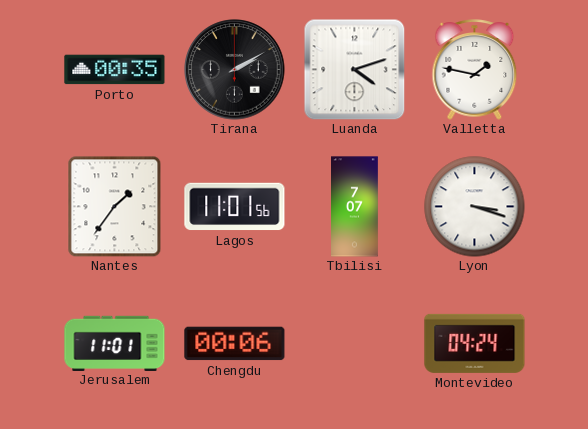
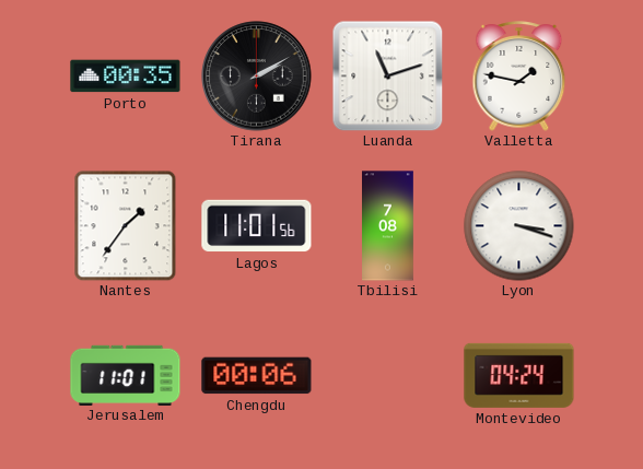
Luanda: 4:12 -> 11:12
Tbilisi: 7:07 -> 7:08
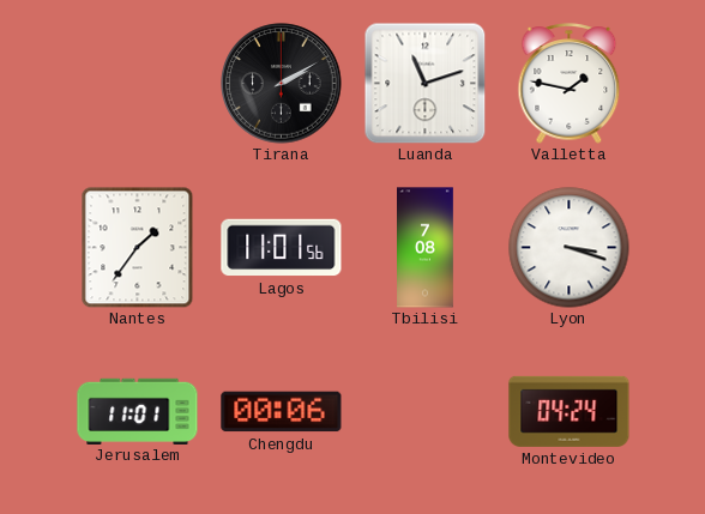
Porto: 00:35 -> none
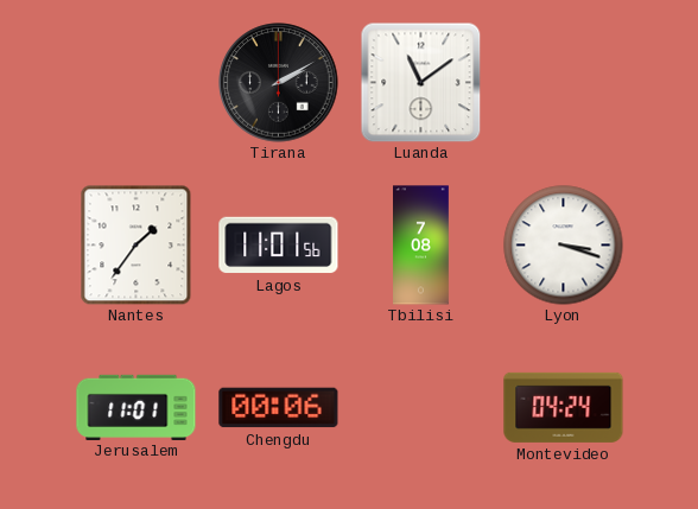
Luanda: 11:12 -> 11:09
Valletta: 1:47 -> none
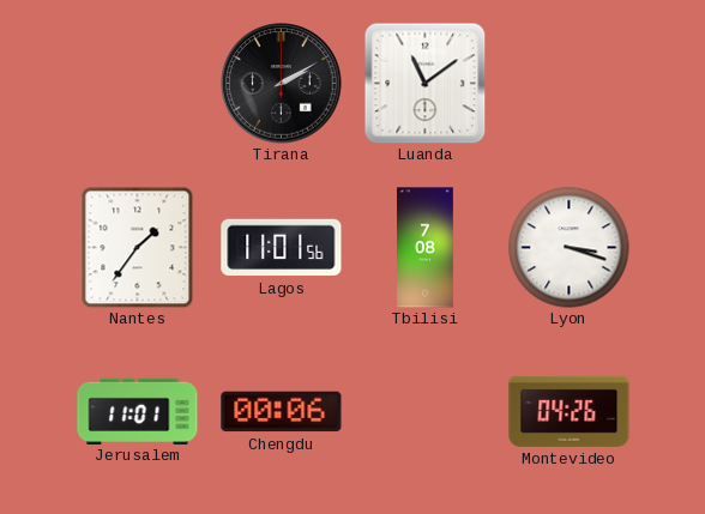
Montevideo: 04:24 -> 04:26
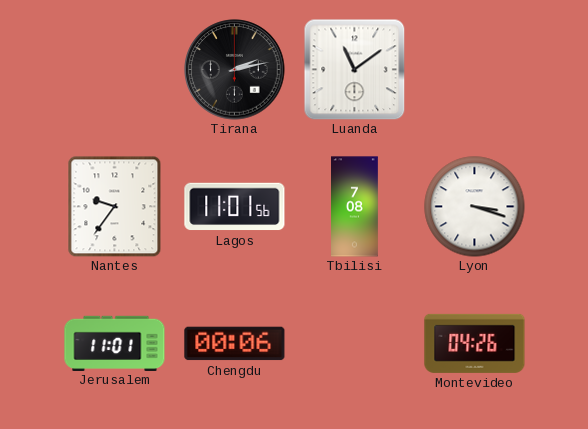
Tirana: 2:10 -> 2:13
Nantes: 1:36 -> 9:36
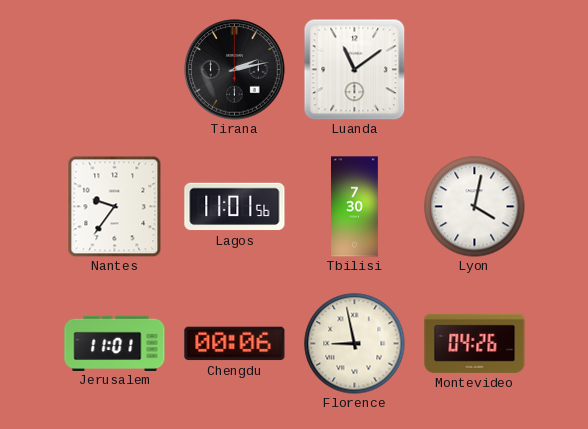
Tbilisi: 7:08 -> 7:30
Lyon: 3:18 -> 4:02
Florence: none -> 8:58
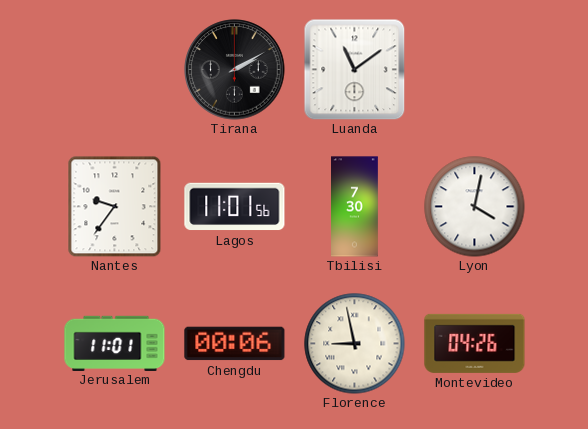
Tirana: 2:13 -> 2:10
